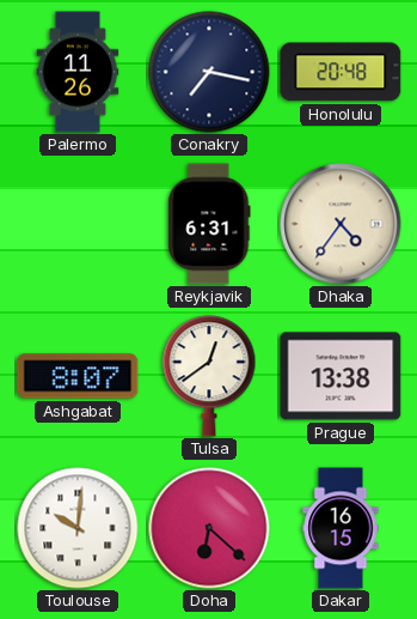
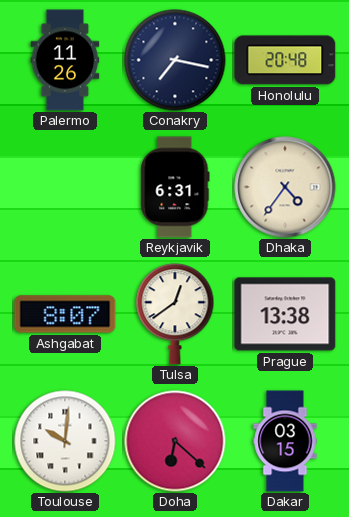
Dakar: 16:15 -> 03:15
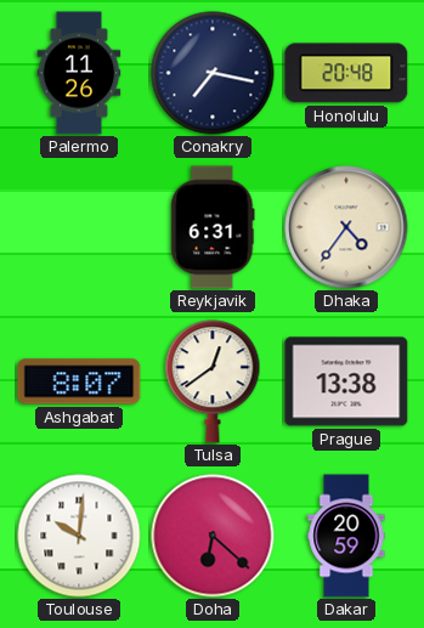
Dakar: 03:15 -> 20:59
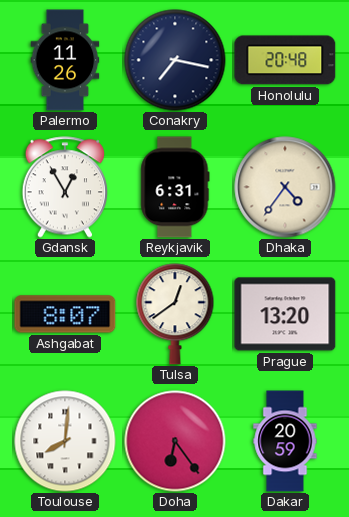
Gdansk: none -> 12:55
Prague: 13:38 -> 13:20
Toulouse: 10:01 -> 8:01
Doha: 6:22 -> 6:24
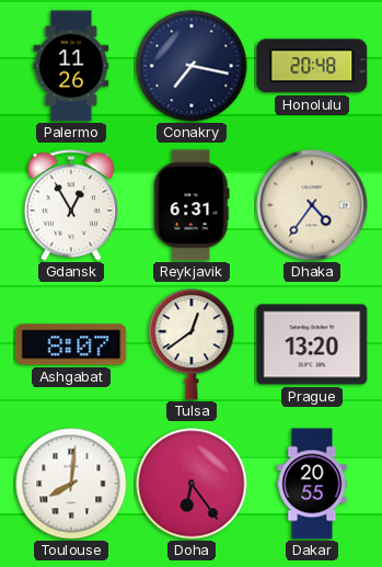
Dakar: 20:59 -> 20:55
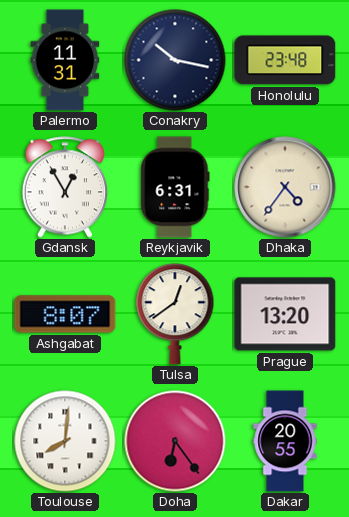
Palermo: 11:26 -> 11:31
Conakry: 7:17 -> 10:17
Honolulu: 20:48 -> 23:48
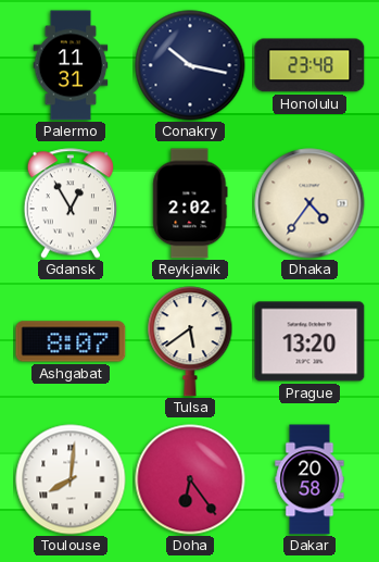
Reykjavik: 6:31 -> 2:02
Tulsa: 12:39 -> 5:39
Dakar: 20:55 -> 20:58
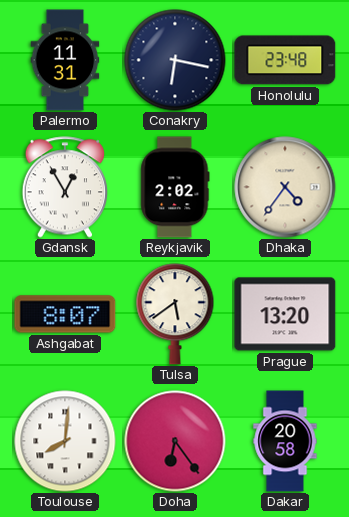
Conakry: 10:17 -> 6:17
